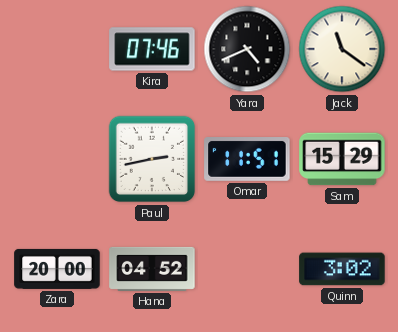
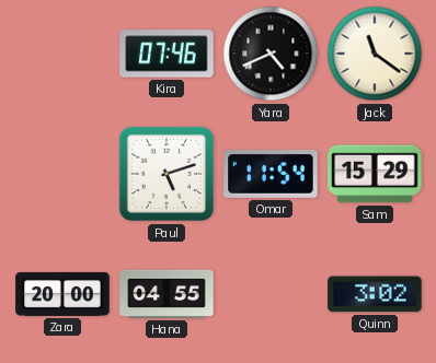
Paul: 2:43 -> 5:12
Omar: 11:51 -> 11:54
Hana: 04:52 -> 04:55
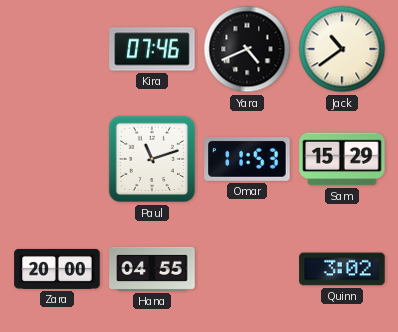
Jack: 11:21 -> 10:39
Paul: 5:12 -> 11:12
Omar: 11:54 -> 11:53
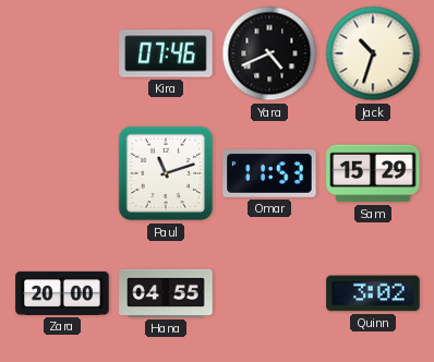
Jack: 10:39 -> 10:33
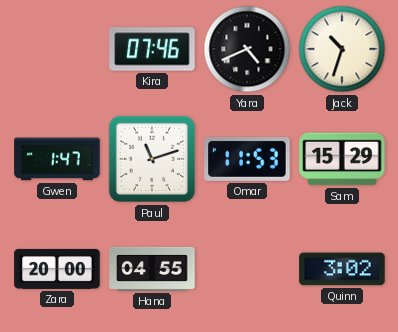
Gwen: none -> 1:47
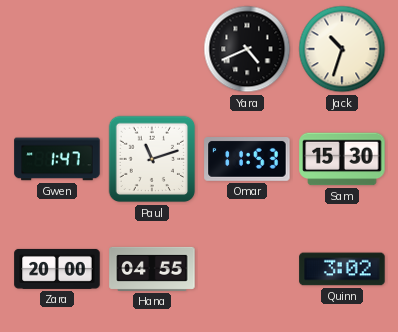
Kira: 07:46 -> none
Sam: 15:29 -> 15:30
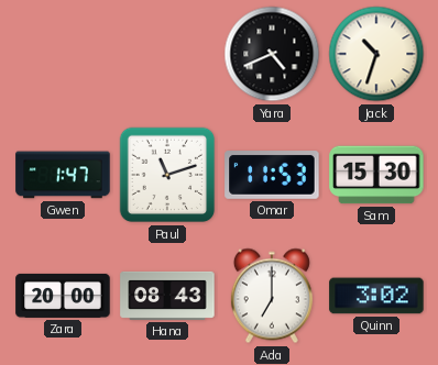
Hana: 04:55 -> 08:43
Ada: none -> 7:00
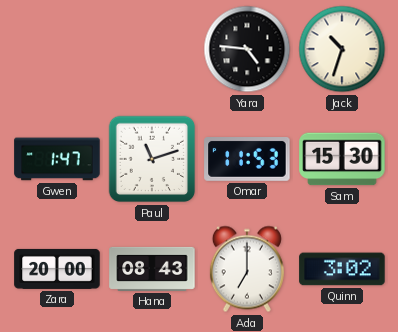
Yara: 4:41 -> 4:46
